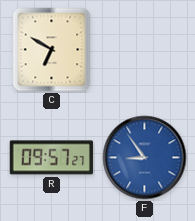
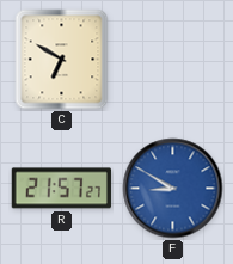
R: 09:57 -> 21:57
F: 8:54 -> 8:50
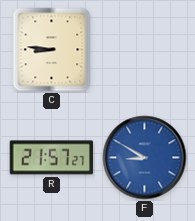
C: 6:50 -> 8:46
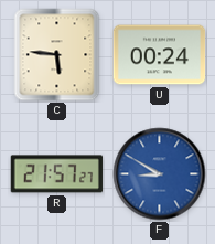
C: 8:46 -> 5:46
U: none -> 00:24
